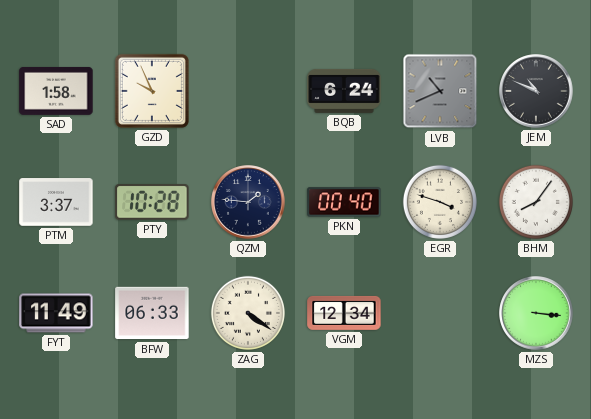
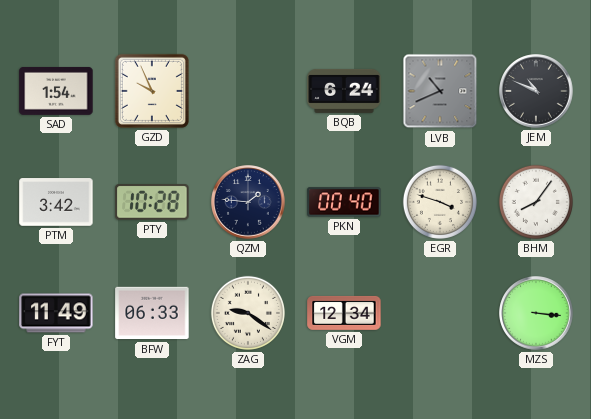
SAD: 1:58 -> 1:54
PTM: 3:37 -> 3:42
ZAG: 4:21 -> 9:21
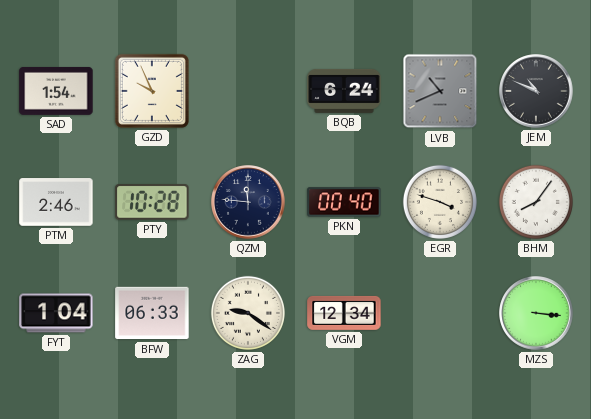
PTM: 3:42 -> 2:46
QZM: 1:46 -> 11:46
FYT: 11:49 -> 1:04
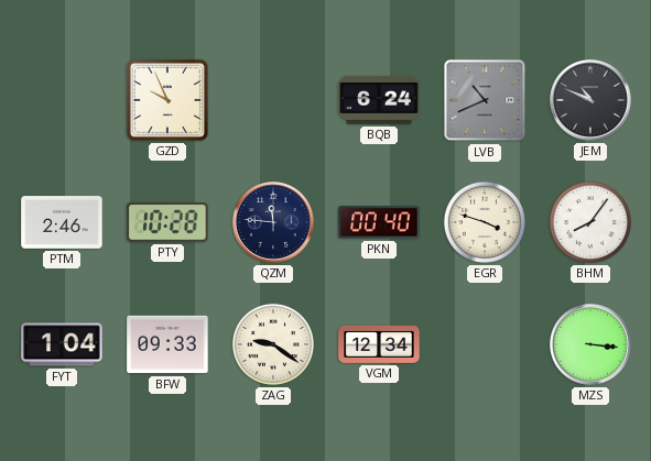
SAD: 1:54 -> none
BFW: 06:33 -> 09:33
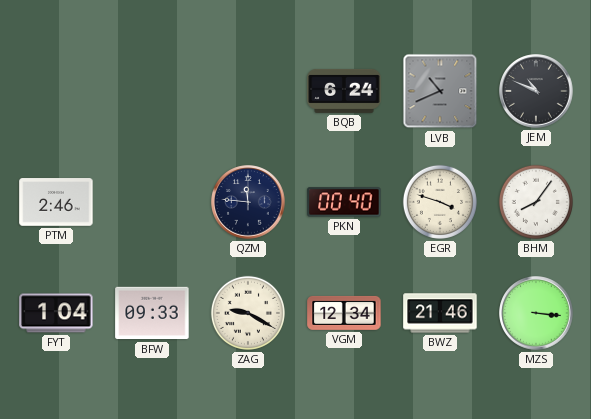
GZD: 9:56 -> none
PTY: 10:28 -> none
ZAG: 9:21 -> 9:20
BWZ: none -> 21:46
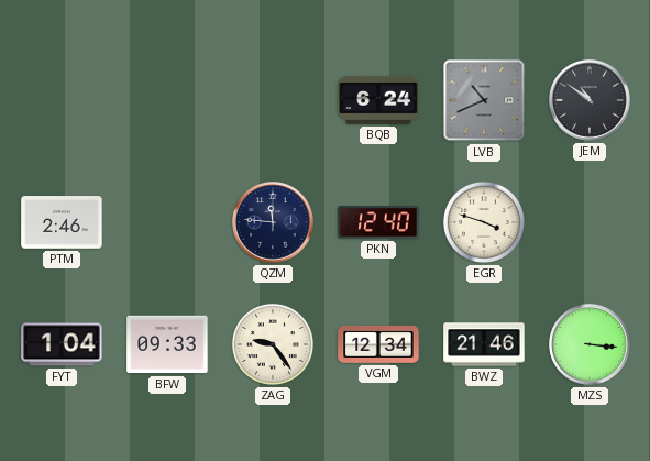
JEM: 10:49 -> 10:51
PKN: 00:40 -> 12:40
BHM: 8:06 -> none
ZAG: 9:20 -> 9:24
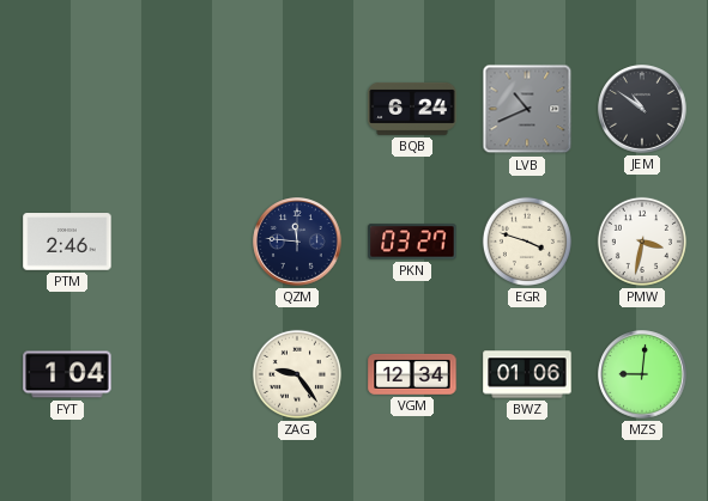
PKN: 12:40 -> 03:27
PMW: none -> 3:32
BFW: 09:33 -> none
BWZ: 21:46 -> 01:06
MZS: 3:16 -> 9:01
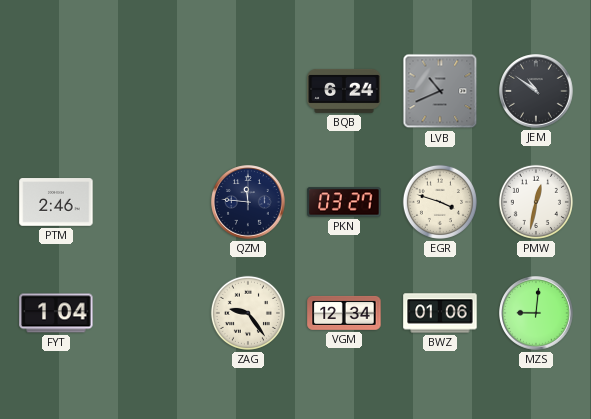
PMW: 3:32 -> 12:32
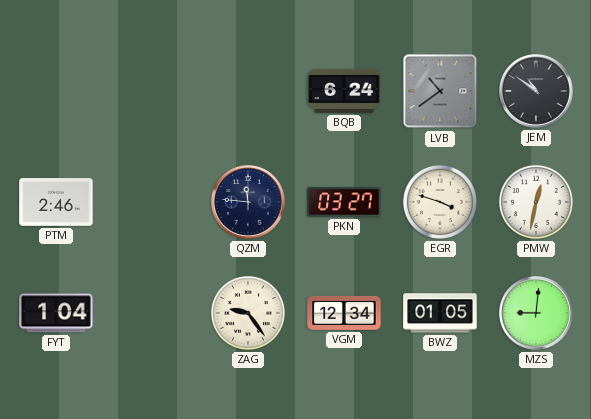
LVB: 10:41 -> 10:39
BWZ: 01:06 -> 01:05
